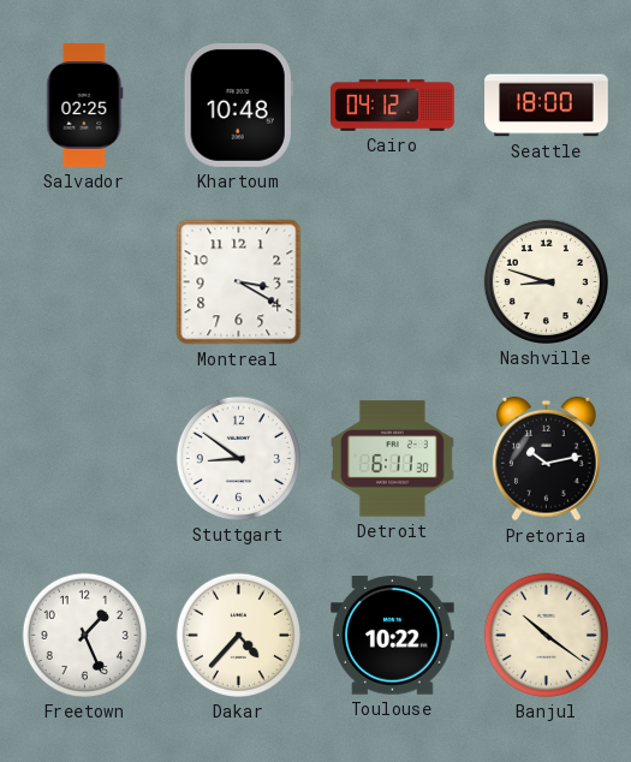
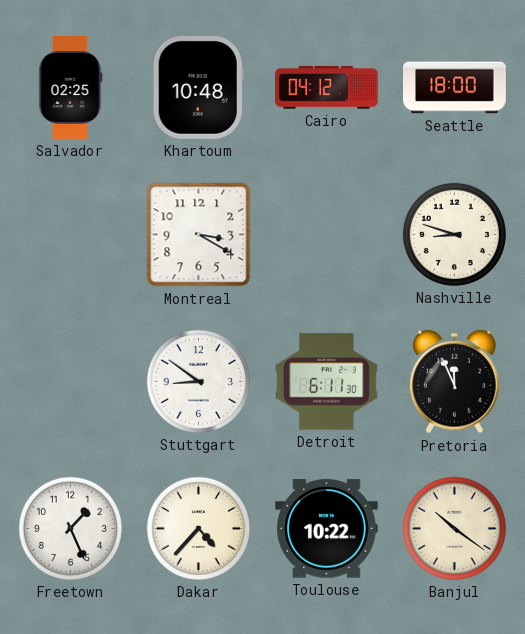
Pretoria: 10:13 -> 11:56
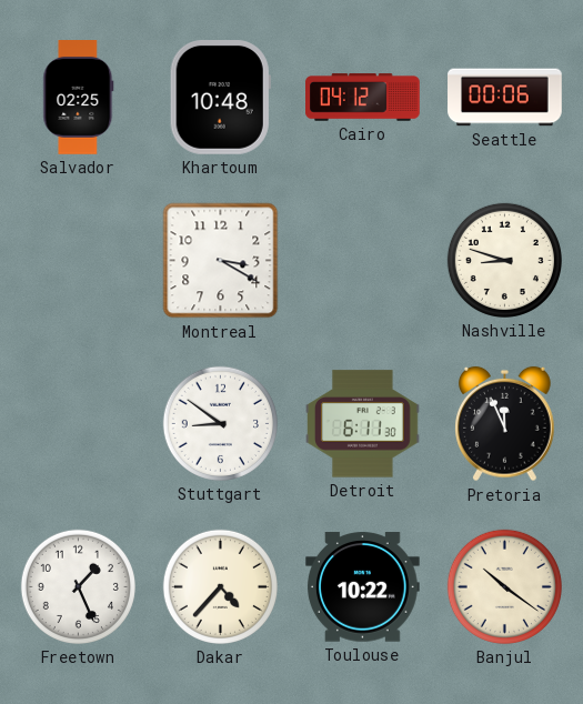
Seattle: 18:00 -> 00:06
